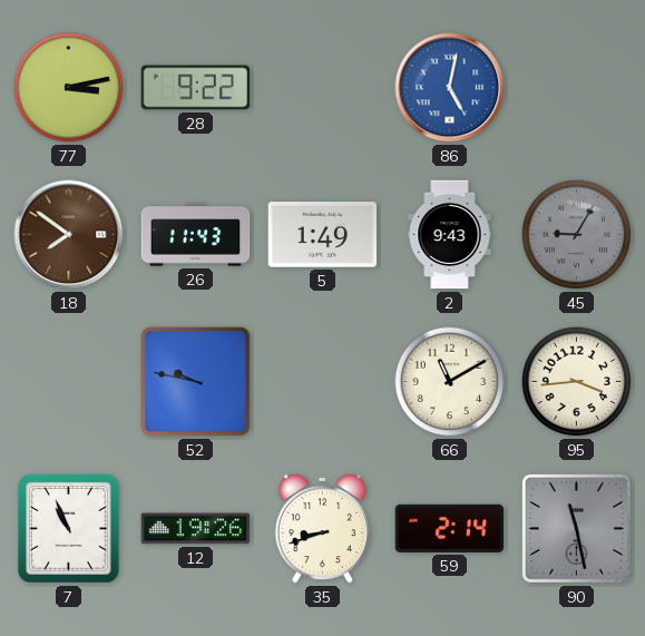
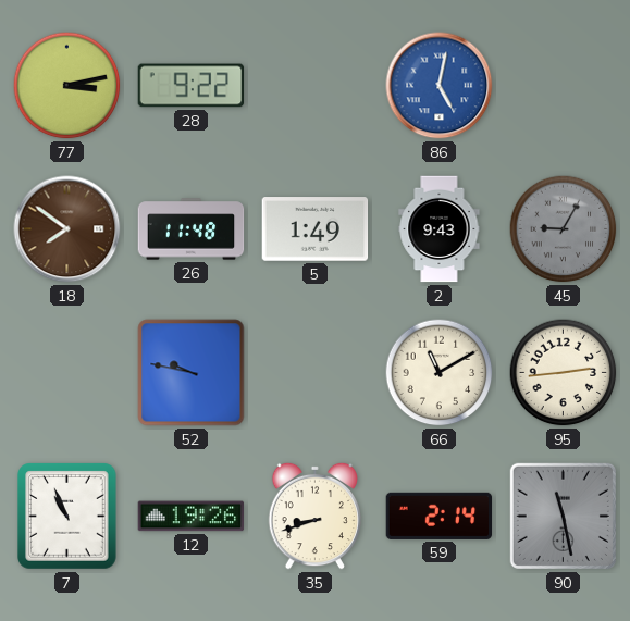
26: 11:43 -> 11:48
95: 3:44 -> 2:44
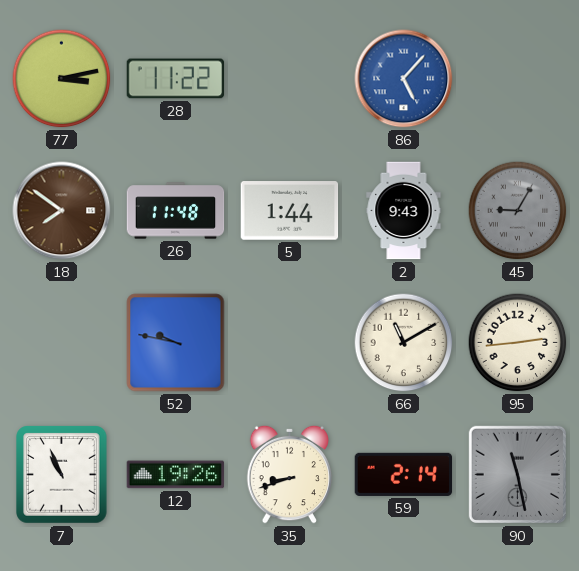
28: 9:22 -> 11:22
86: 5:02 -> 5:07
5: 1:49 -> 1:44
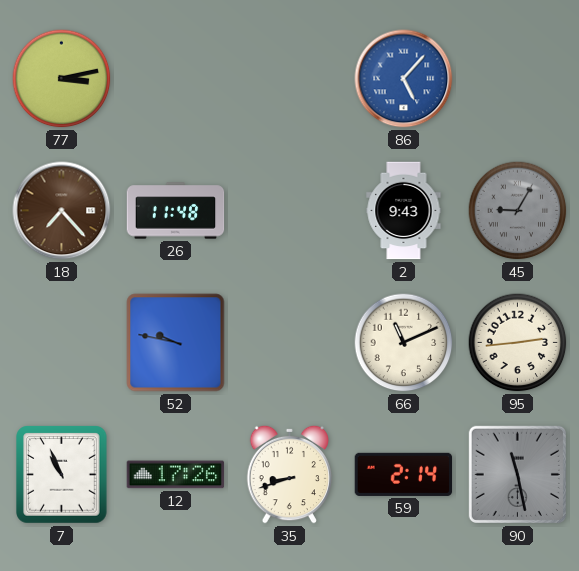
28: 11:22 -> none
18: 7:51 -> 7:23
5: 1:44 -> none
66: 11:10 -> 11:11
12: 19:26 -> 17:26
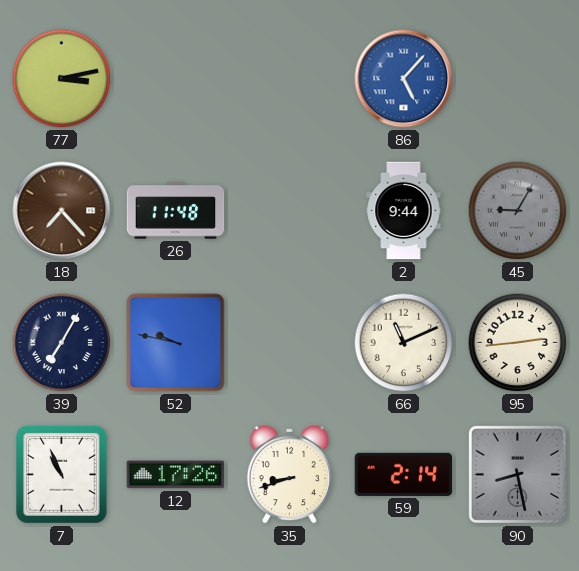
2: 9:43 -> 9:44
39: none -> 7:05
90: 11:28 -> 8:28
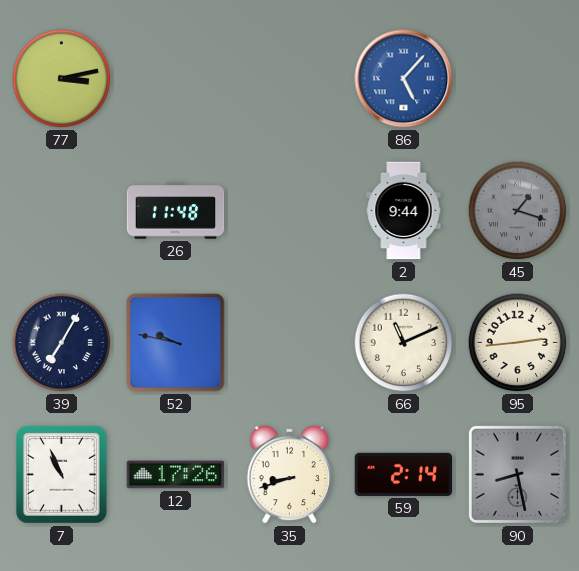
18: 7:23 -> none
45: 9:05 -> 1:18
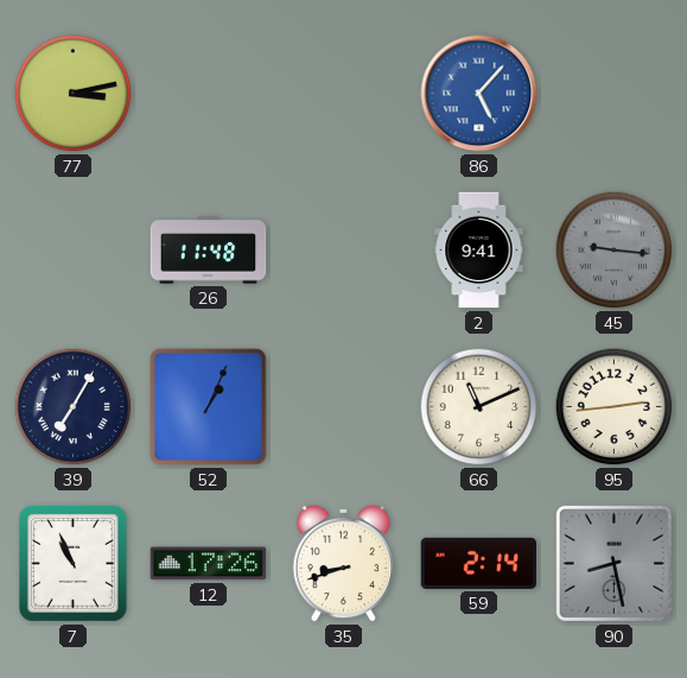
2: 9:44 -> 9:41
45: 1:18 -> 9:16
52: 9:47 -> 1:04
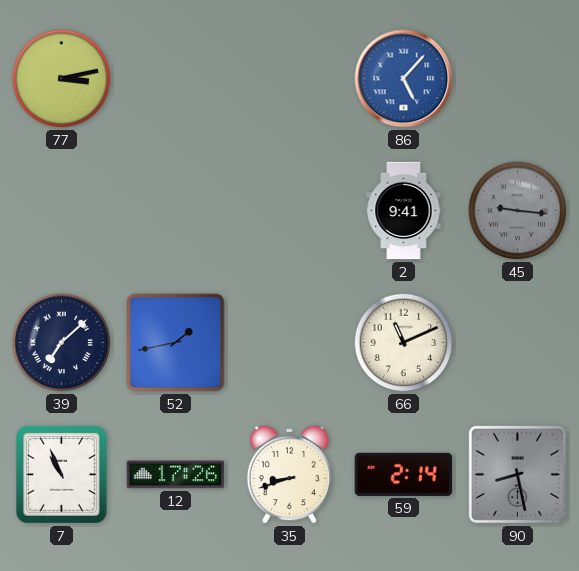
26: 11:48 -> none
39: 7:05 -> 7:08
52: 1:04 -> 1:43
95: 2:44 -> none
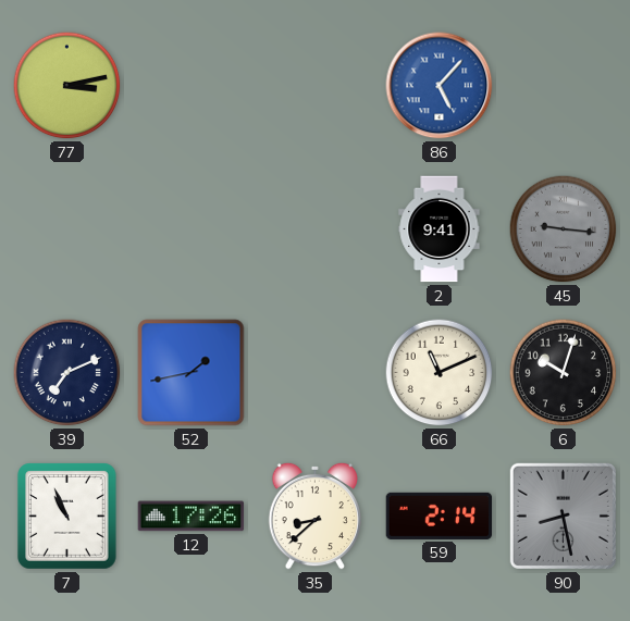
39: 7:08 -> 7:11
6: none -> 10:03
35: 8:42 -> 8:38
